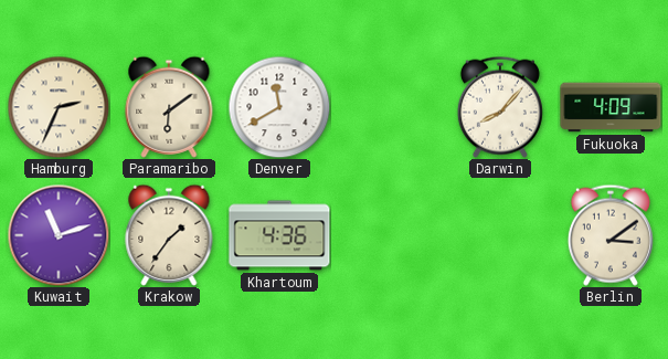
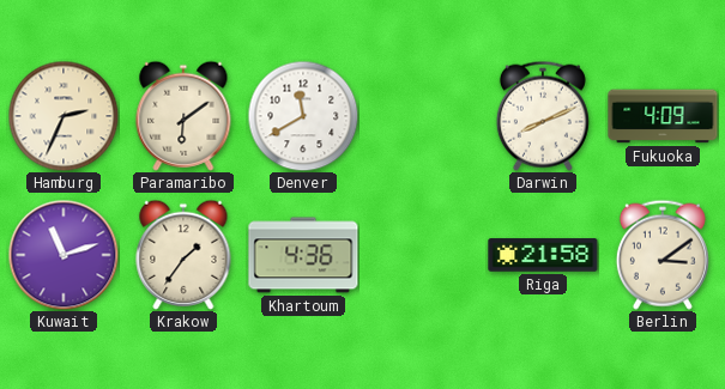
Darwin: 8:07 -> 8:11
Riga: none -> 21:58
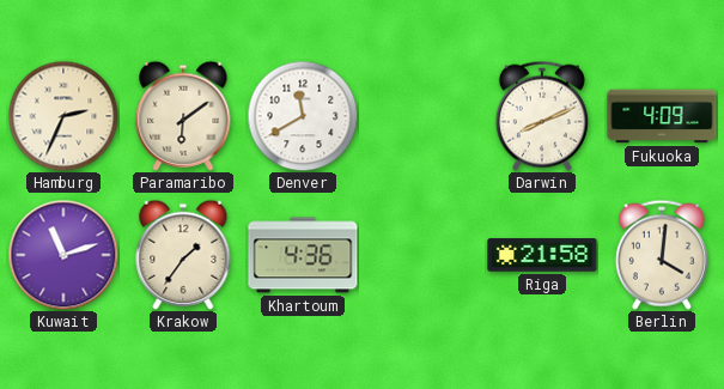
Berlin: 3:09 -> 4:01
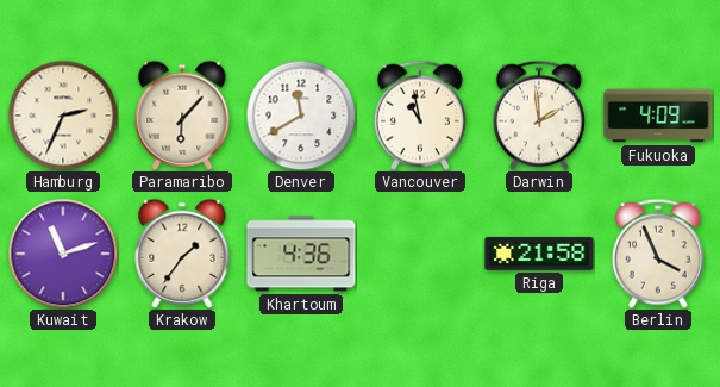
Paramaribo: 6:09 -> 6:07
Vancouver: none -> 10:58
Darwin: 8:11 -> 1:59
Berlin: 4:01 -> 3:56
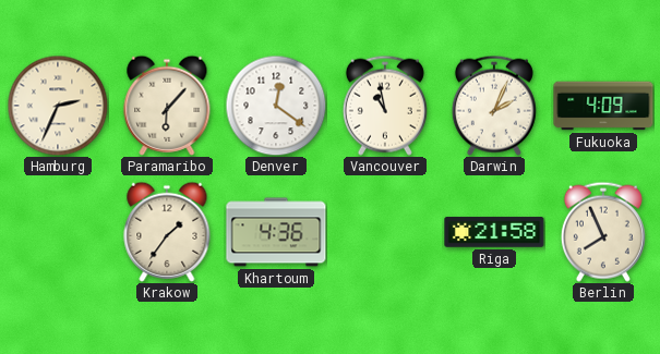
Denver: 11:40 -> 12:21
Darwin: 1:59 -> 2:04
Kuwait: 11:12 -> none
Berlin: 3:56 -> 7:56
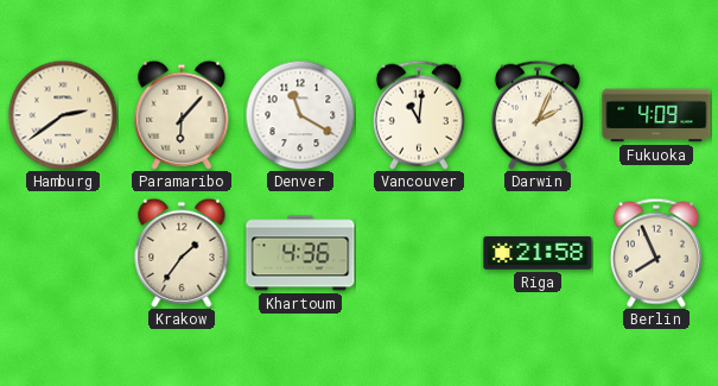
Hamburg: 2:34 -> 2:39
Denver: 12:21 -> 11:20
Vancouver: 10:58 -> 11:01
